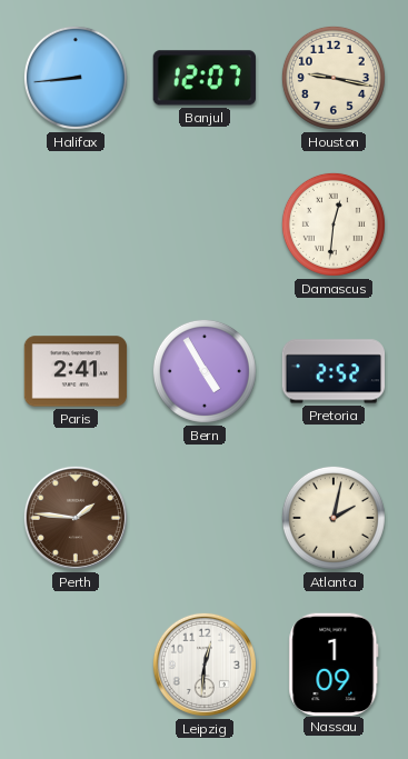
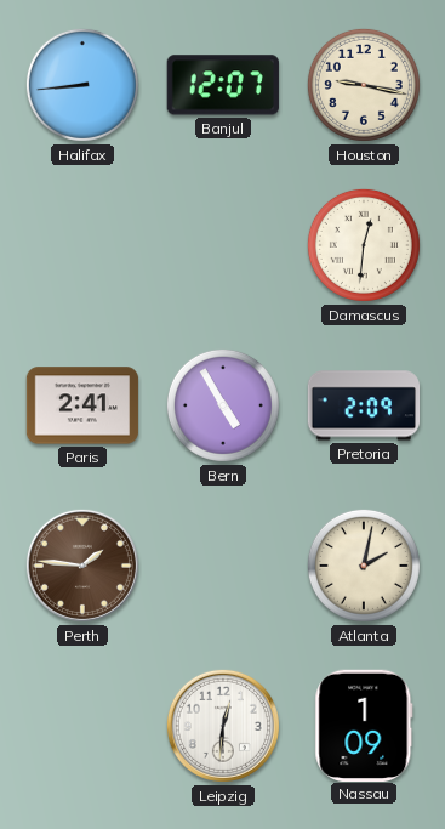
Pretoria: 2:52 -> 2:09
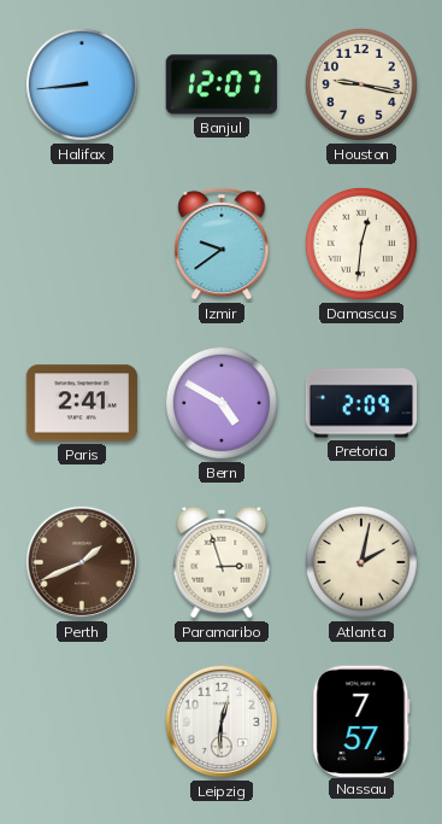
Izmir: none -> 9:39
Bern: 4:55 -> 4:50
Perth: 1:46 -> 1:41
Paramaribo: none -> 2:57
Nassau: 1:09 -> 7:57
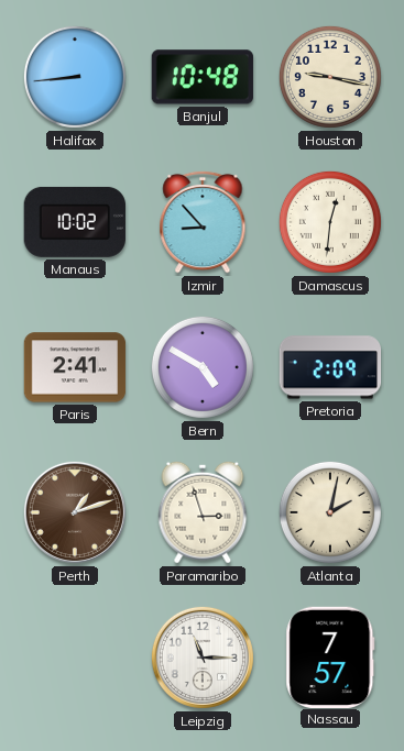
Banjul: 12:07 -> 10:48
Manaus: none -> 10:02
Izmir: 9:39 -> 8:53
Perth: 1:41 -> 1:12
Leipzig: 12:31 -> 11:15
